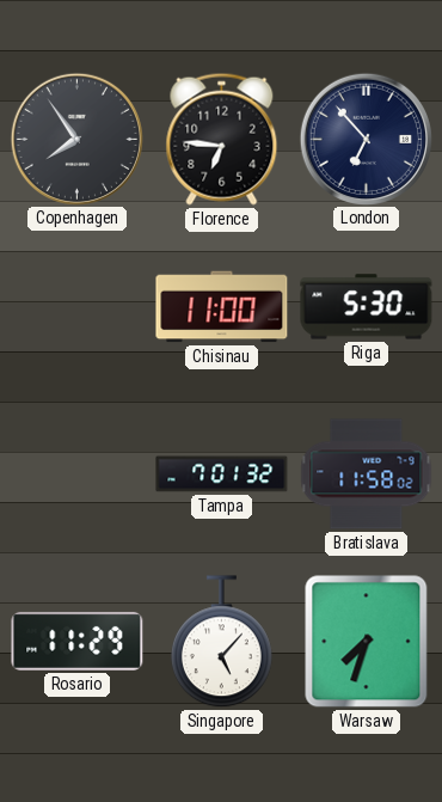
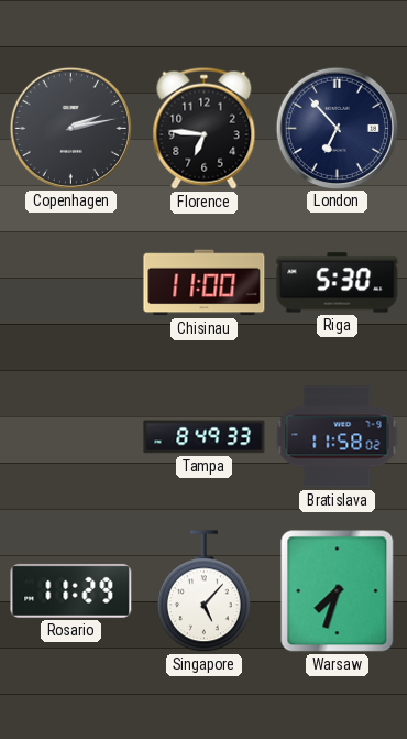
Copenhagen: 7:54 -> 2:13
Tampa: 7:01 -> 8:49
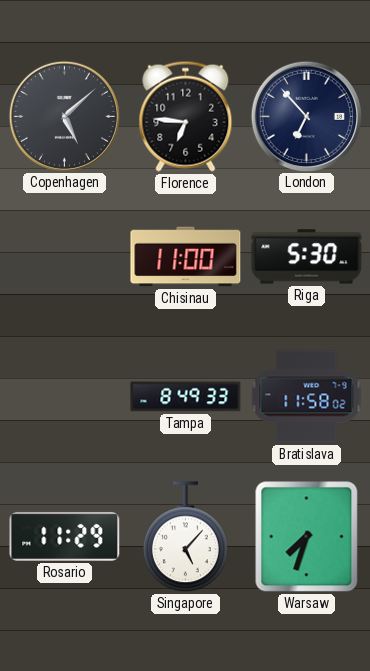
Copenhagen: 2:13 -> 5:08
